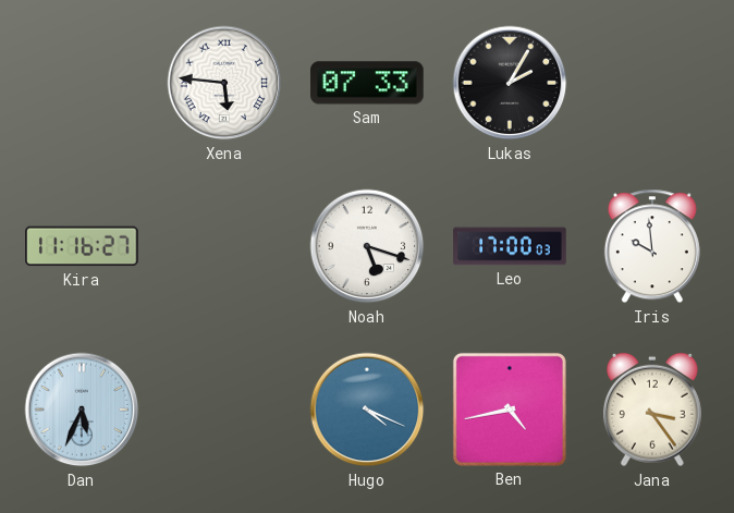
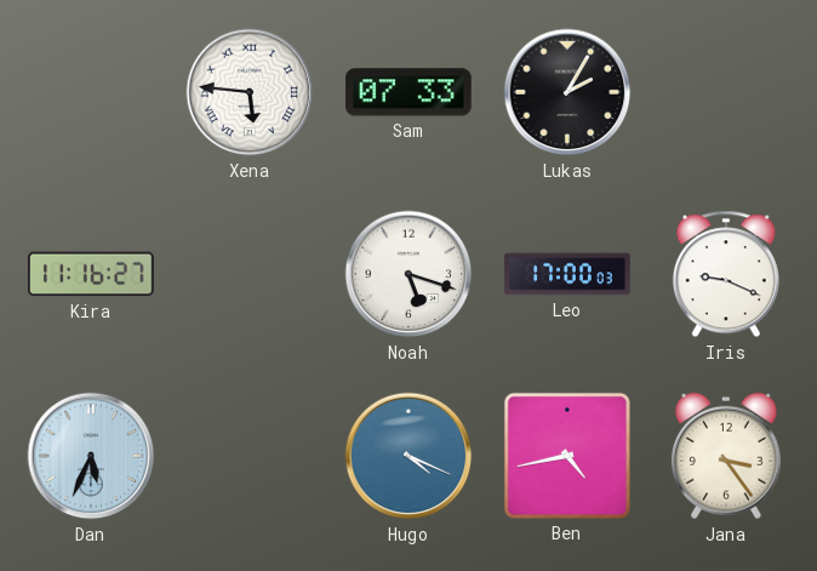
Iris: 9:59 -> 9:19
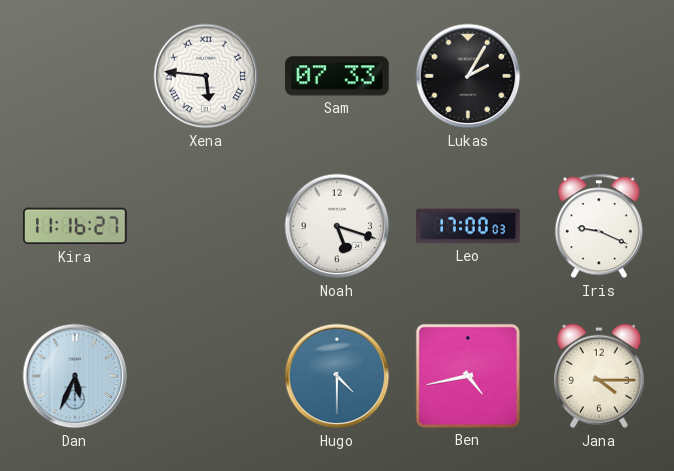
Hugo: 4:19 -> 4:30
Jana: 3:24 -> 4:15
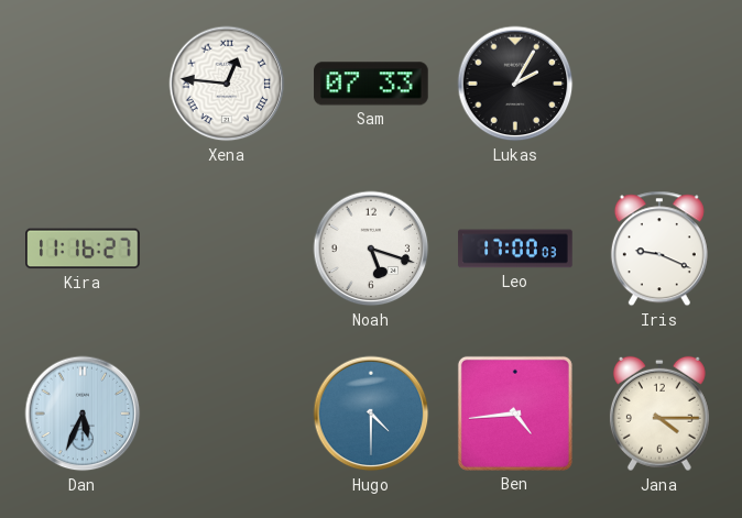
Xena: 5:46 -> 12:46
Ben: 4:43 -> 4:44
